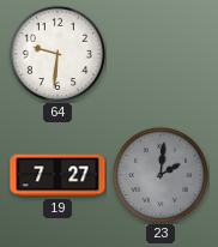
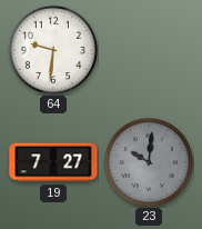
23: 2:01 -> 10:01
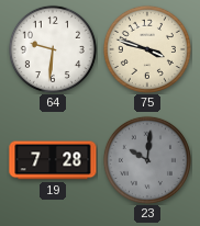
75: none -> 3:48
19: 7:27 -> 7:28
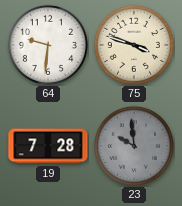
23: 10:01 -> 9:59
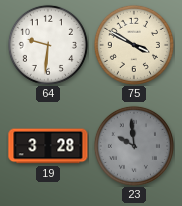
75: 3:48 -> 3:50
19: 7:28 -> 3:28
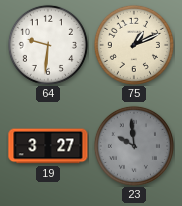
75: 3:50 -> 1:11
19: 3:28 -> 3:27
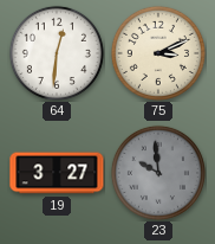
64: 9:31 -> 12:31
75: 1:11 -> 3:11
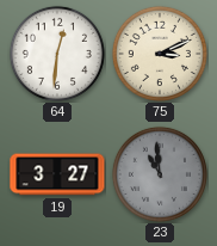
23: 9:59 -> 10:59
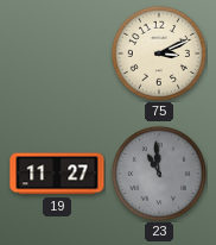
64: 12:31 -> none
19: 3:27 -> 11:27
